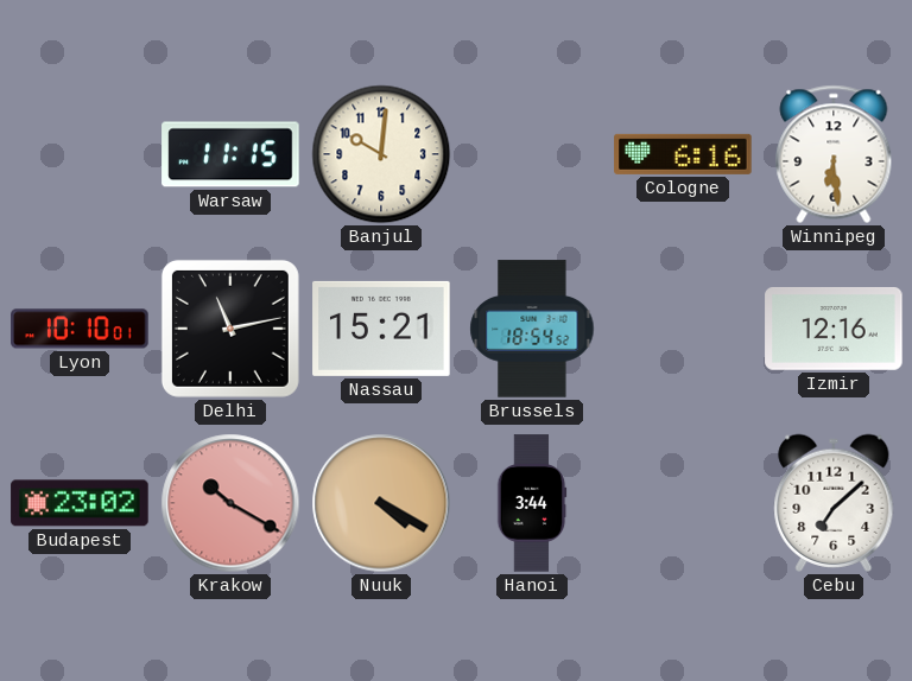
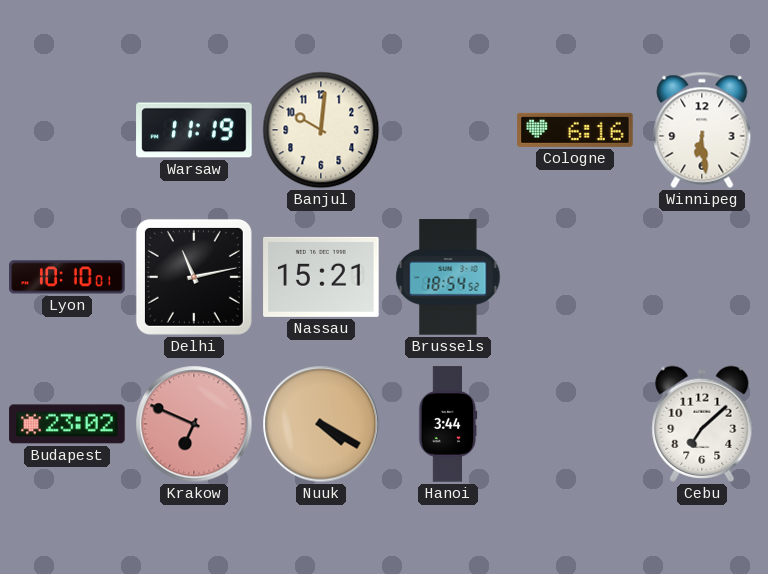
Warsaw: 11:15 -> 11:19
Izmir: 12:16 -> none
Krakow: 10:20 -> 6:49
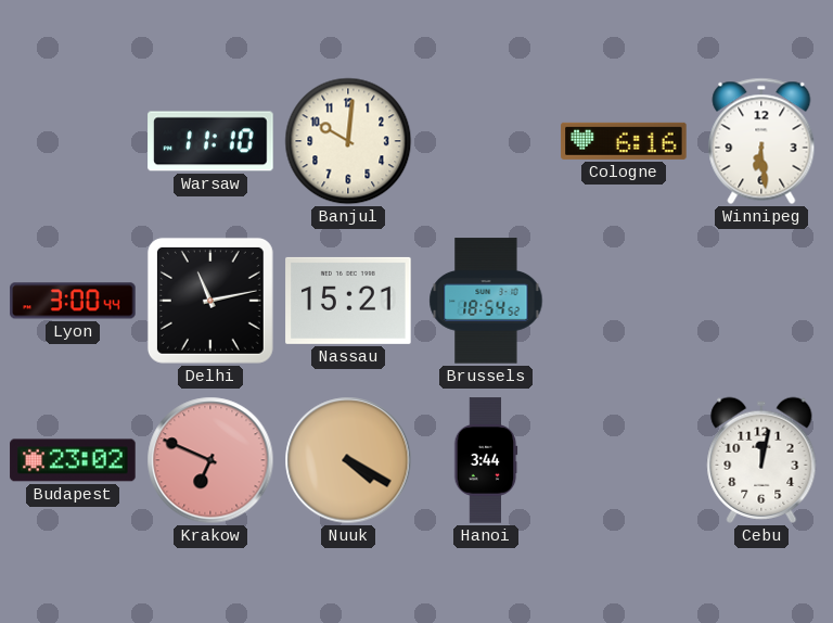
Warsaw: 11:19 -> 11:10
Lyon: 10:10 -> 3:00
Cebu: 7:08 -> 12:02
